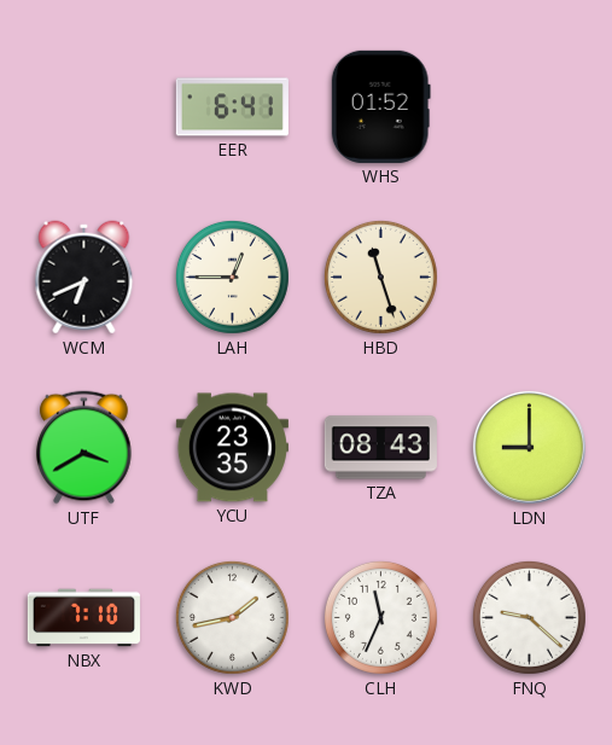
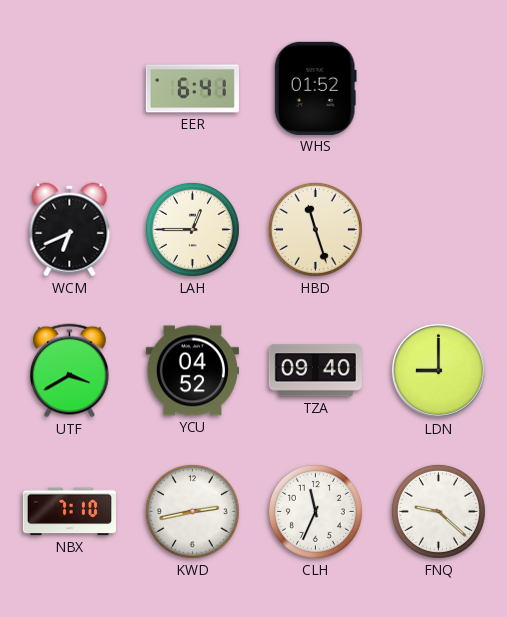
YCU: 23:35 -> 04:52
TZA: 08:43 -> 09:40
KWD: 1:43 -> 2:43
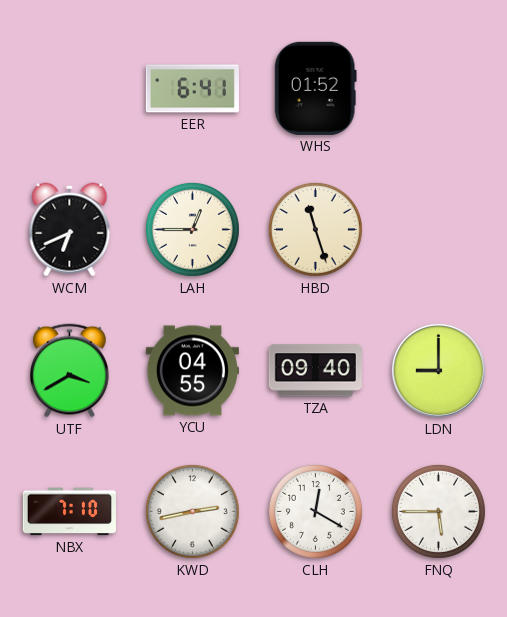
YCU: 04:52 -> 04:55
CLH: 11:34 -> 12:20
FNQ: 9:22 -> 5:45
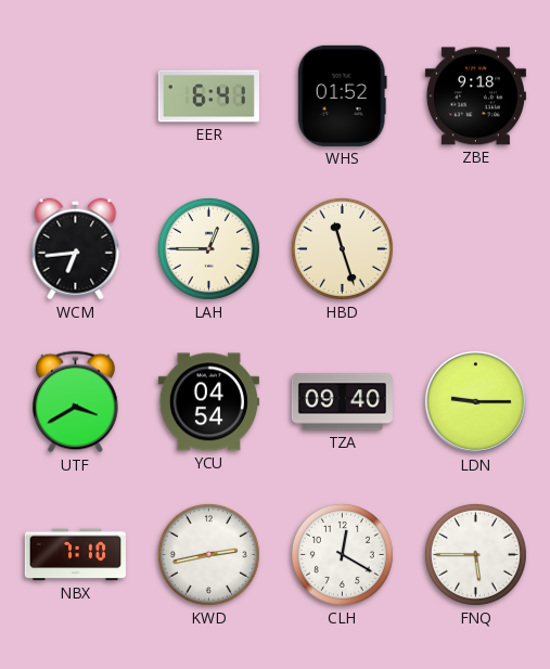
ZBE: none -> 9:18
WCM: 6:41 -> 6:44
YCU: 04:55 -> 04:54
LDN: 9:00 -> 9:15
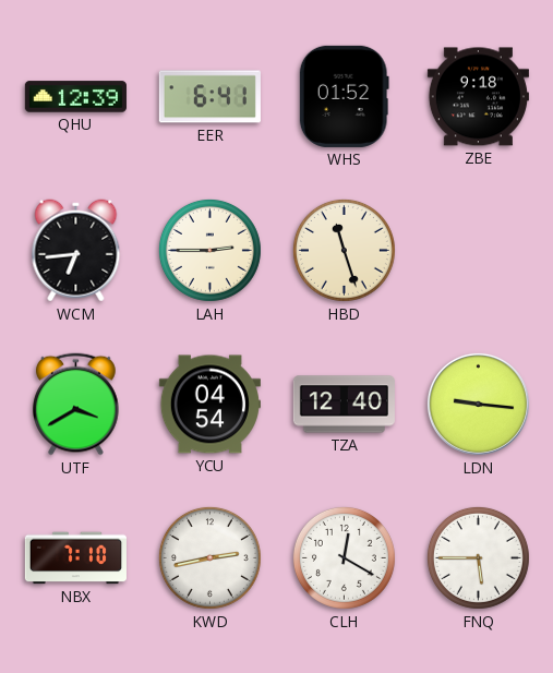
QHU: none -> 12:39
LAH: 12:45 -> 2:45
TZA: 09:40 -> 12:40
LDN: 9:15 -> 9:16
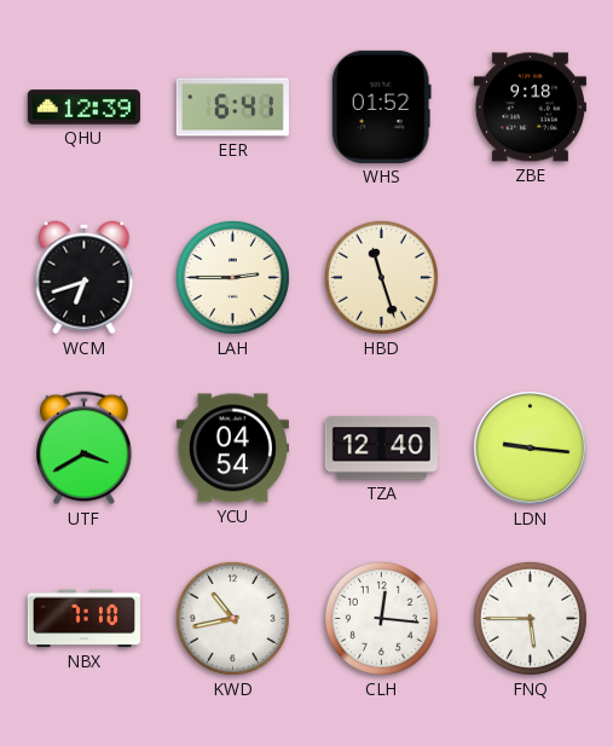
WCM: 6:44 -> 6:42
KWD: 2:43 -> 10:43
CLH: 12:20 -> 12:16
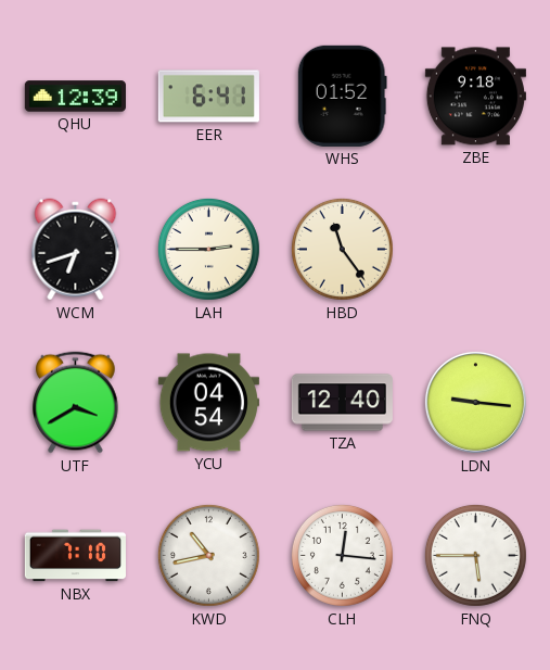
HBD: 11:27 -> 11:24
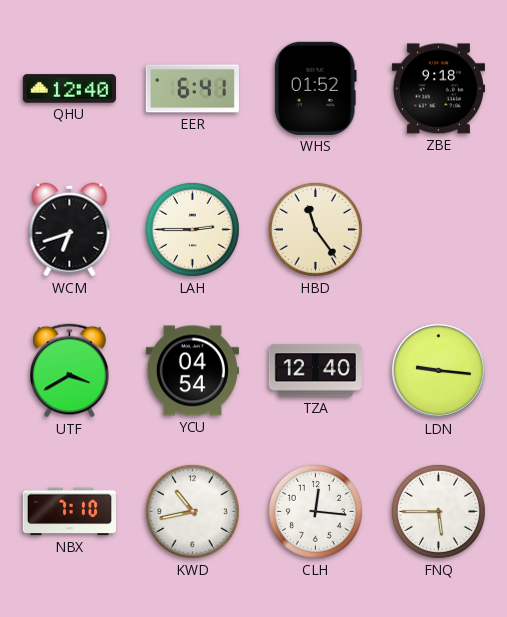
QHU: 12:39 -> 12:40
